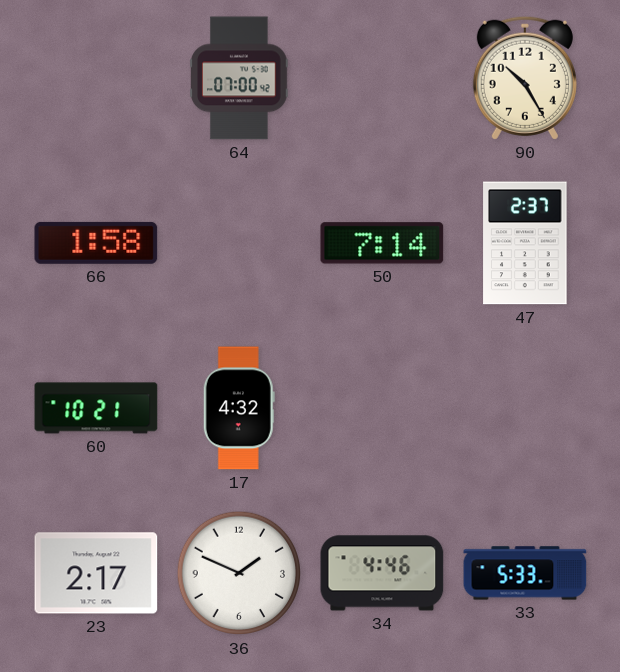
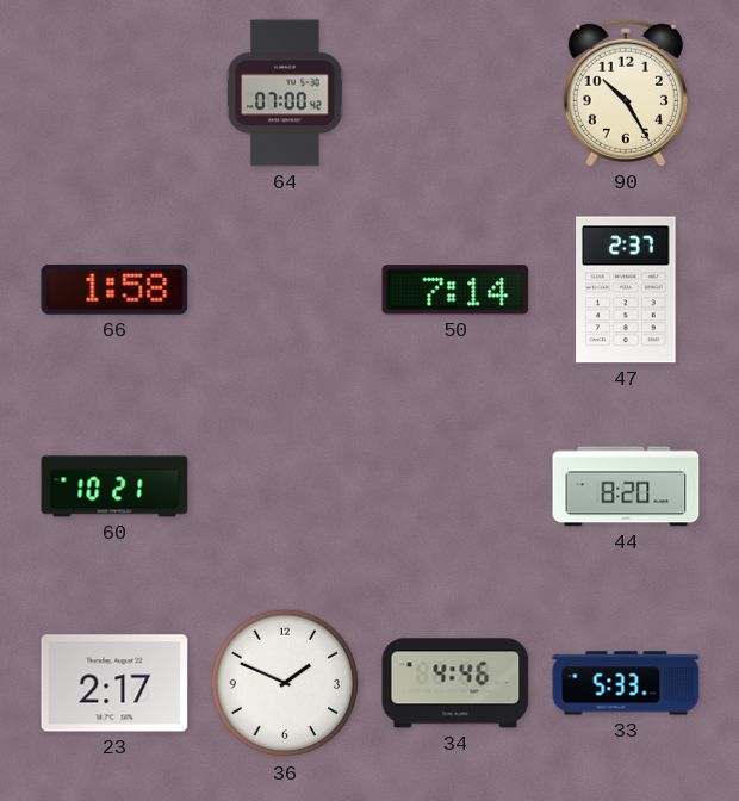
17: 4:32 -> none
44: none -> 8:20
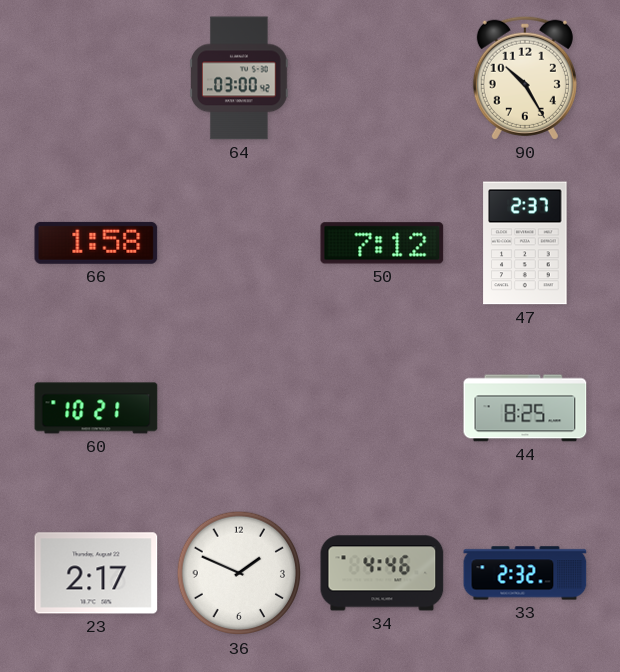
64: 07:00 -> 03:00
50: 7:14 -> 7:12
44: 8:20 -> 8:25
33: 5:33 -> 2:32
